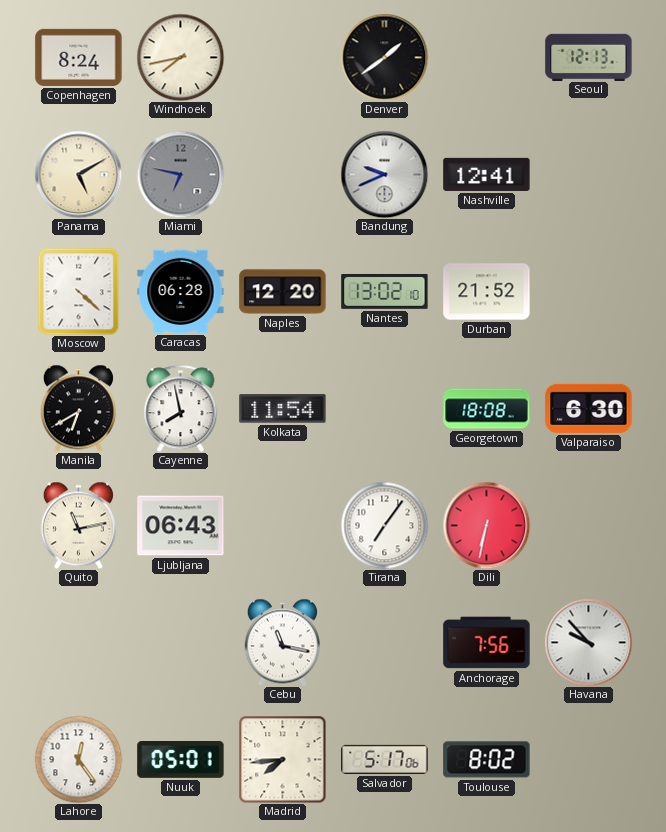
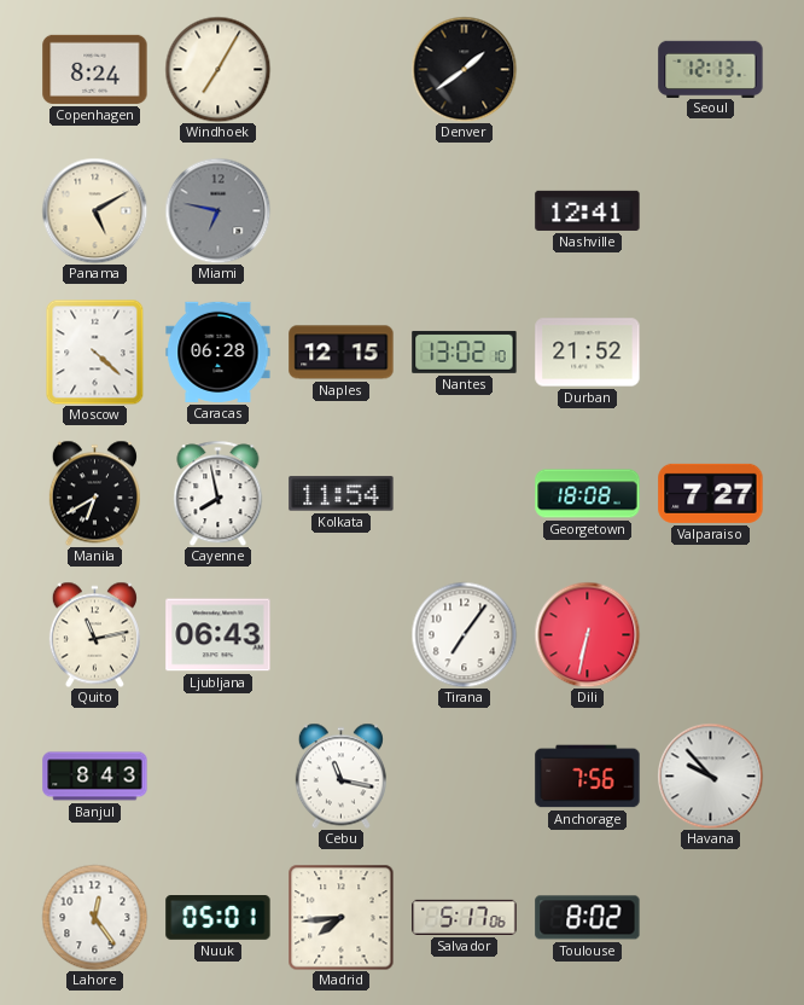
Windhoek: 7:43 -> 7:05
Bandung: 9:41 -> none
Naples: 12:20 -> 12:15
Valparaiso: 6:30 -> 7:27
Banjul: none -> 8:43
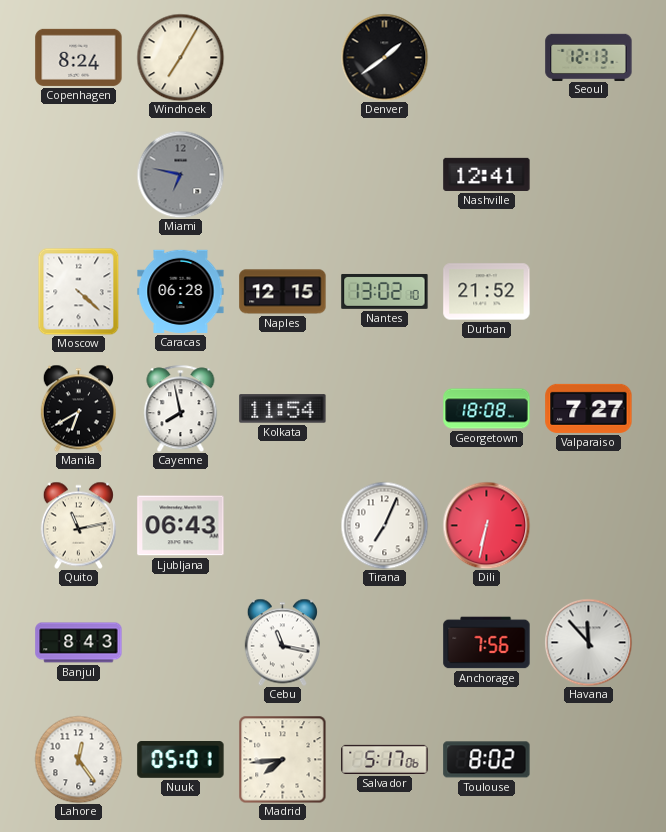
Panama: 5:10 -> none
Tirana: 7:06 -> 7:04
Havana: 9:53 -> 11:53
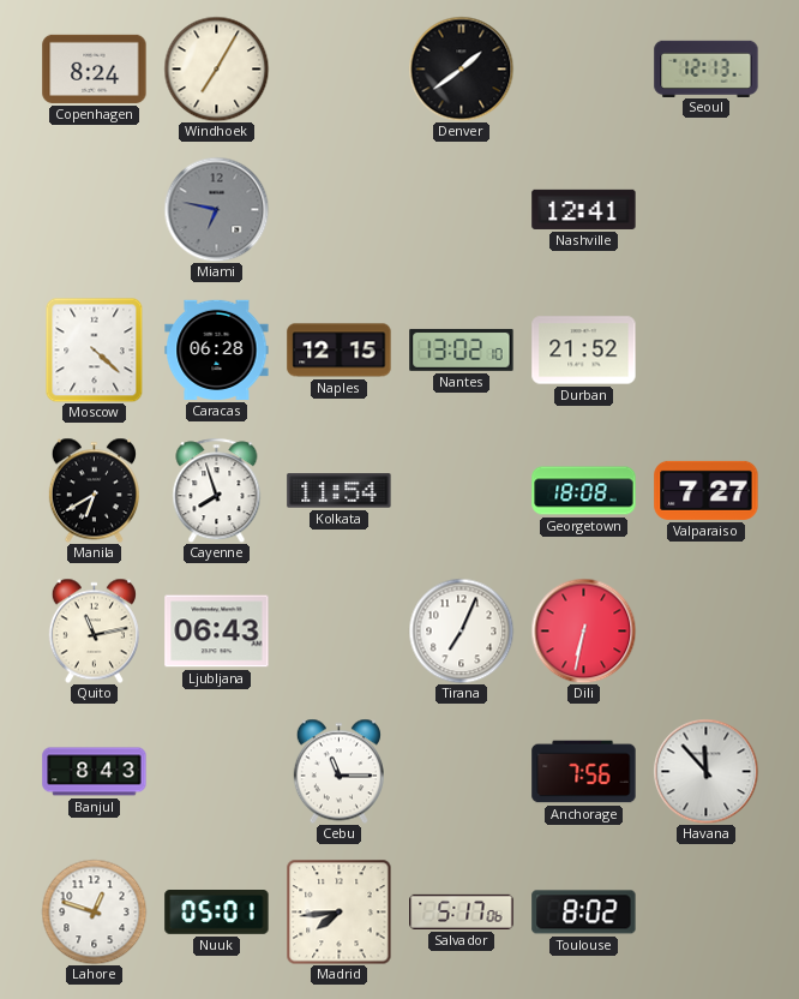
Cayenne: 7:58 -> 7:57
Cebu: 11:17 -> 11:15
Lahore: 12:24 -> 12:48
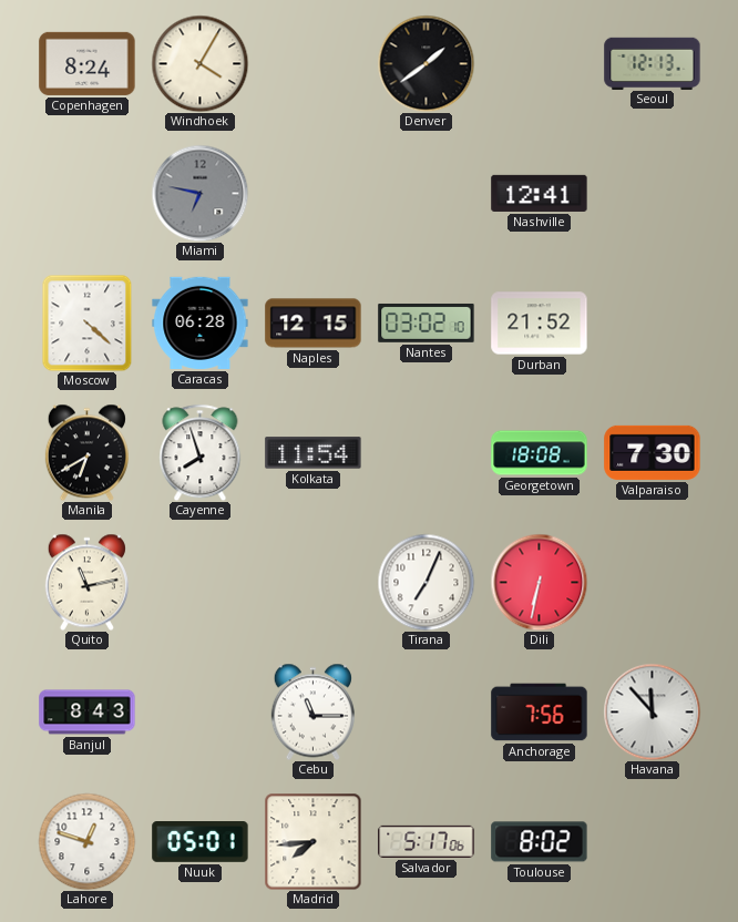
Windhoek: 7:05 -> 4:05
Nantes: 13:02 -> 03:02
Valparaiso: 7:27 -> 7:30
Ljubljana: 06:43 -> none
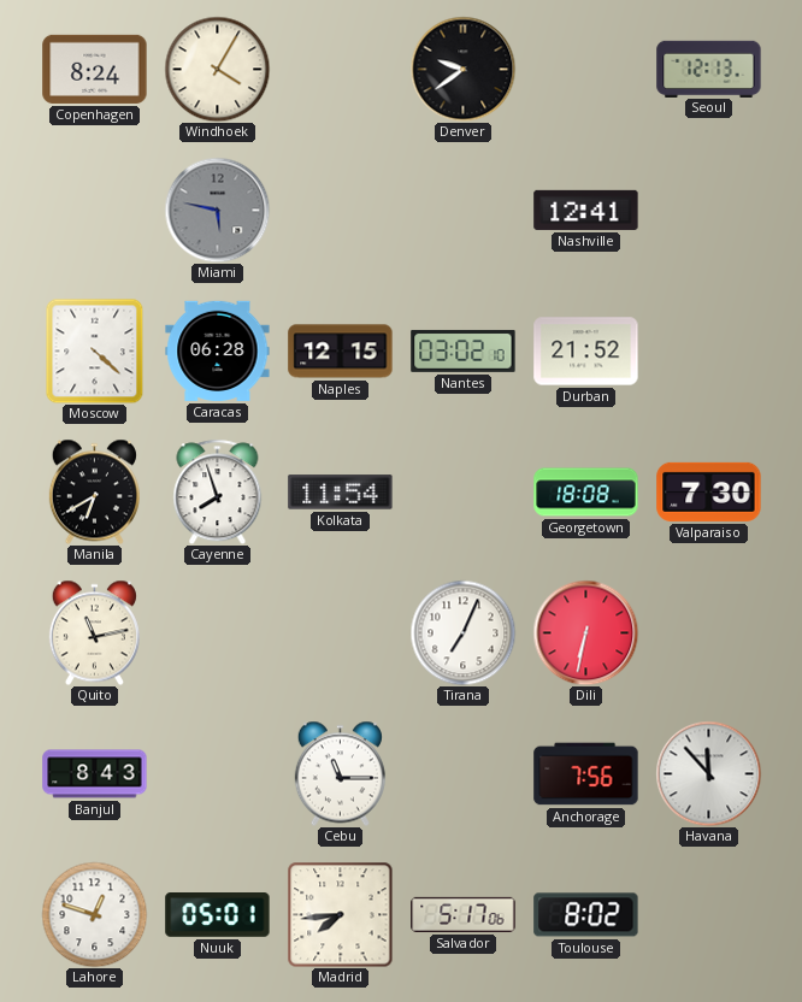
Denver: 1:39 -> 9:39
Miami: 6:47 -> 5:47
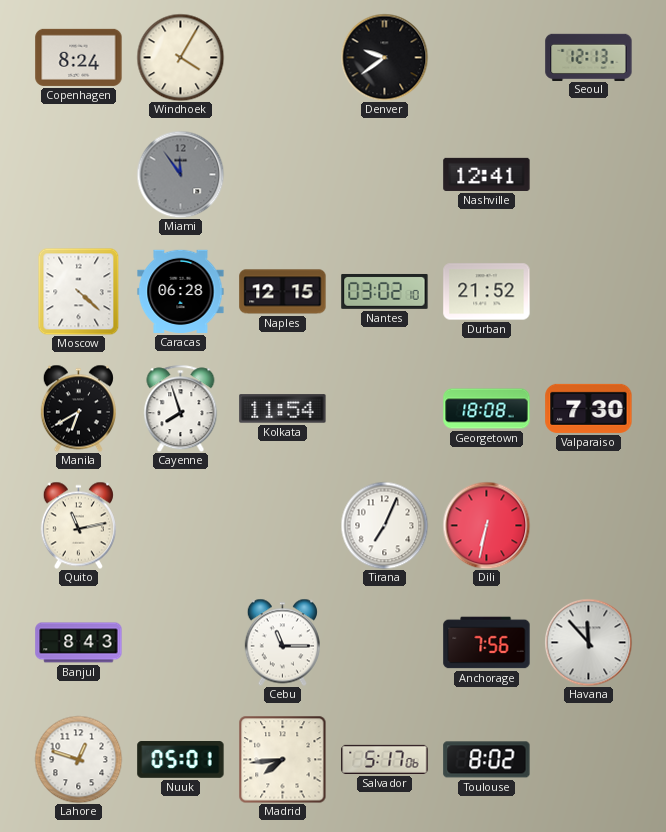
Miami: 5:47 -> 11:54
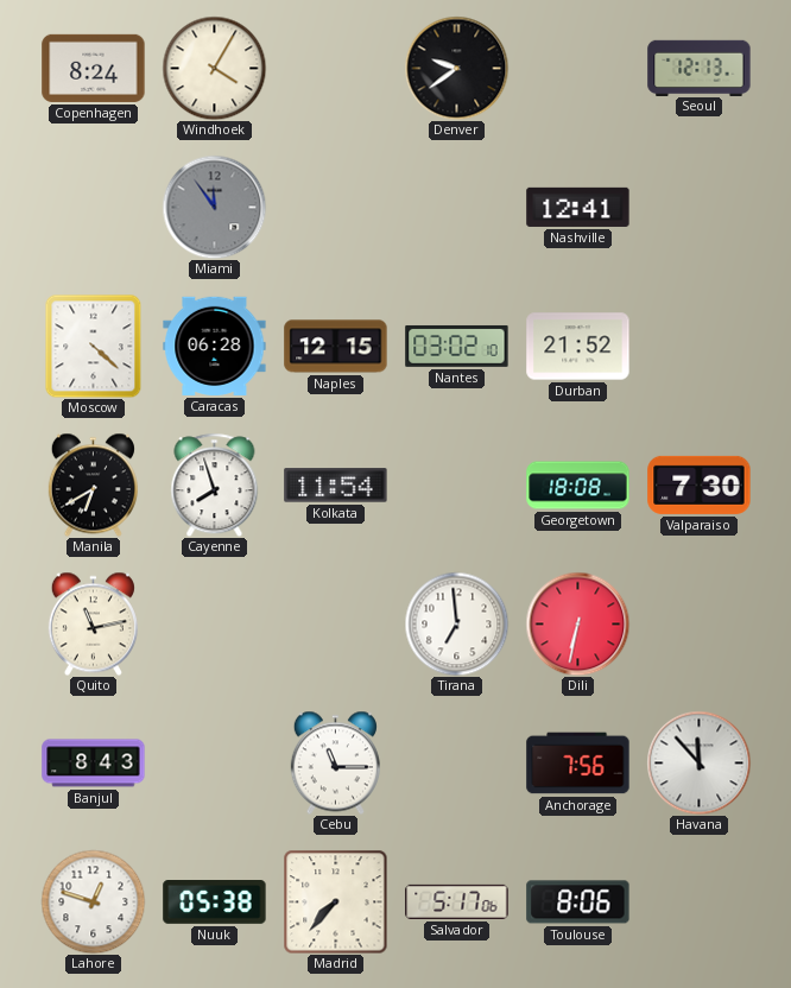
Tirana: 7:04 -> 6:59
Nuuk: 05:01 -> 05:38
Madrid: 7:44 -> 7:37
Toulouse: 8:02 -> 8:06
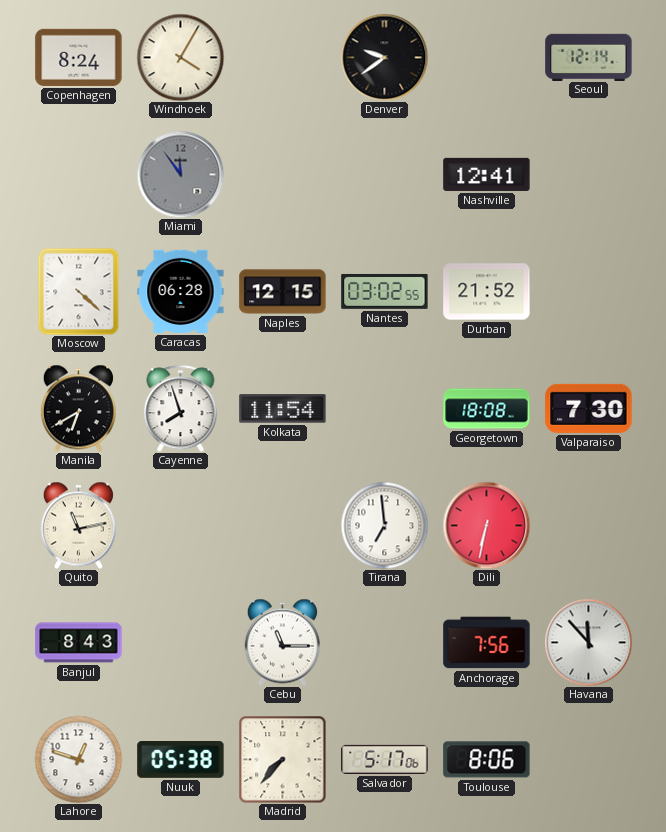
Seoul: 12:13 -> 12:14
Nantes: 03:02:10 -> 03:02:55
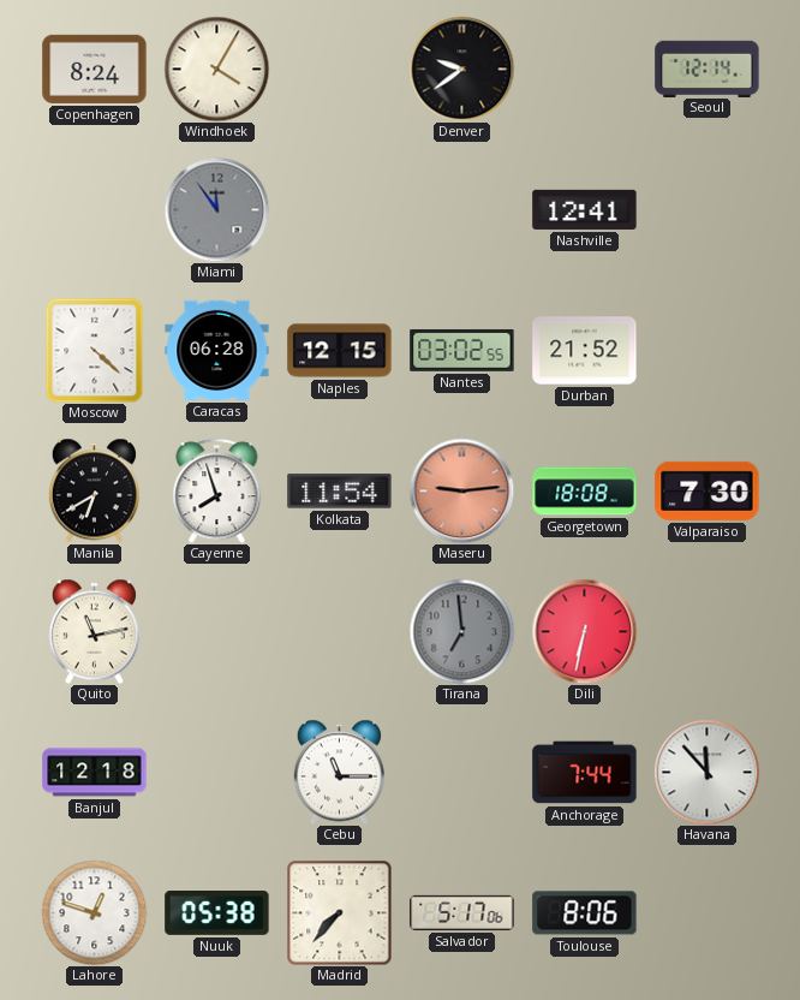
Maseru: none -> 9:14
Tirana dial: white -> grey
Banjul: 8:43 -> 12:18
Anchorage: 7:56 -> 7:44
